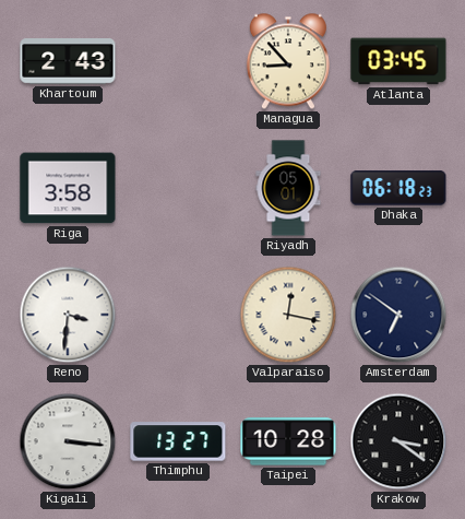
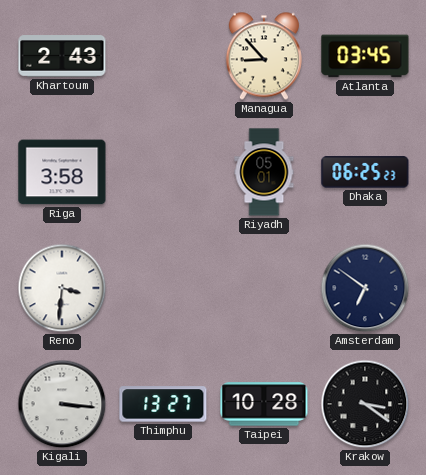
Dhaka: 06:18 -> 06:25
Valparaiso: 12:17 -> none
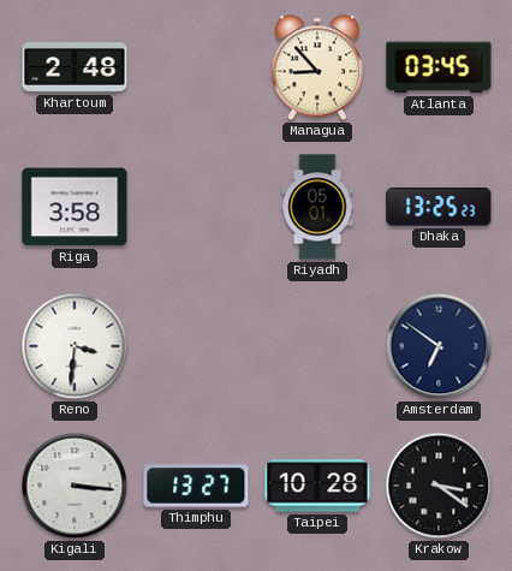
Khartoum: 2:43 -> 2:48
Dhaka: 06:25 -> 13:25
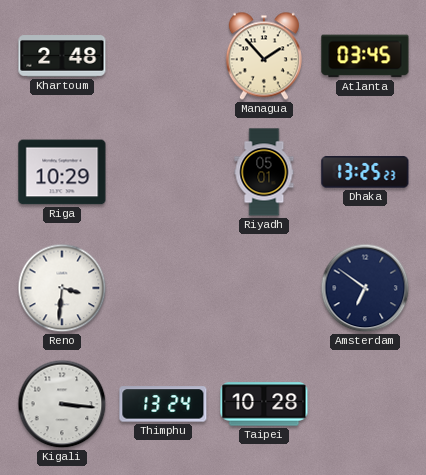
Managua: 8:53 -> 1:53
Riga: 3:58 -> 10:29
Thimphu: 13:27 -> 13:24
Krakow: 3:21 -> none
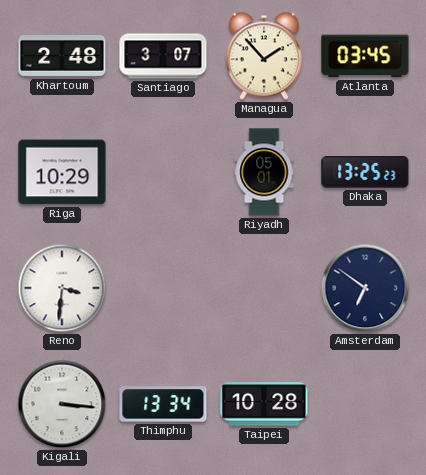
Santiago: none -> 3:07
Thimphu: 13:24 -> 13:34
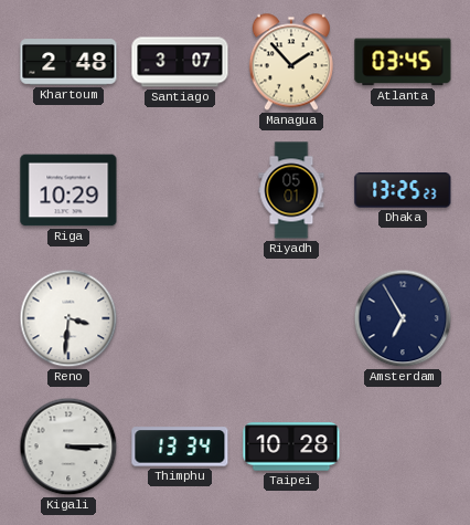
Amsterdam: 6:51 -> 6:55
Kigali: 3:16 -> 3:15
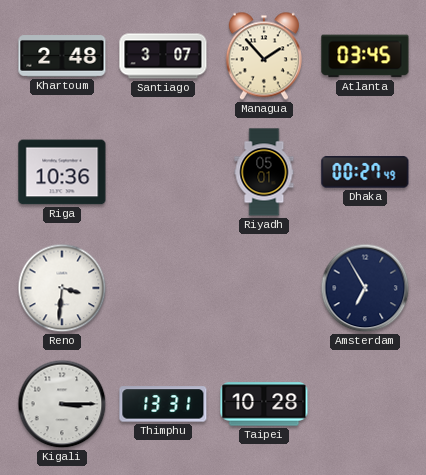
Riga: 10:29 -> 10:36
Dhaka: 13:25 -> 00:27
Thimphu: 13:34 -> 13:31
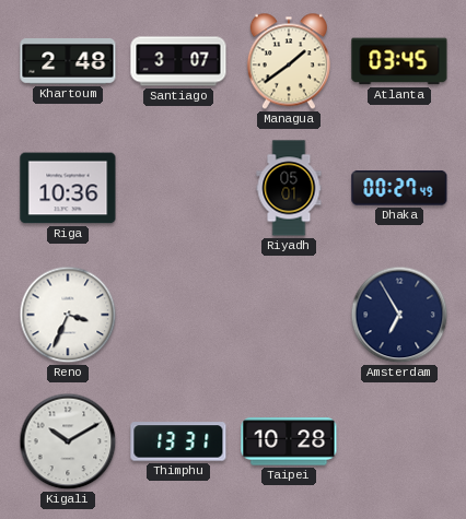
Managua: 1:53 -> 1:39
Reno: 3:31 -> 3:34
Kigali: 3:15 -> 10:10
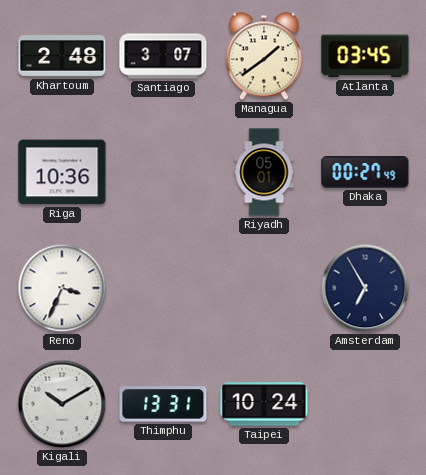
Taipei: 10:28 -> 10:24
